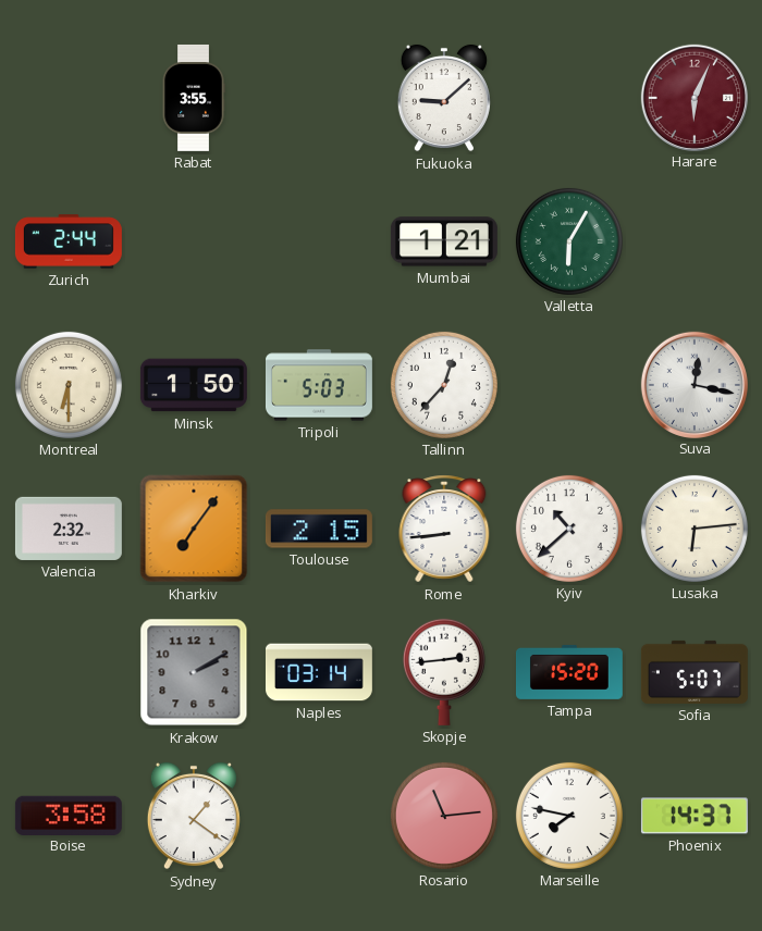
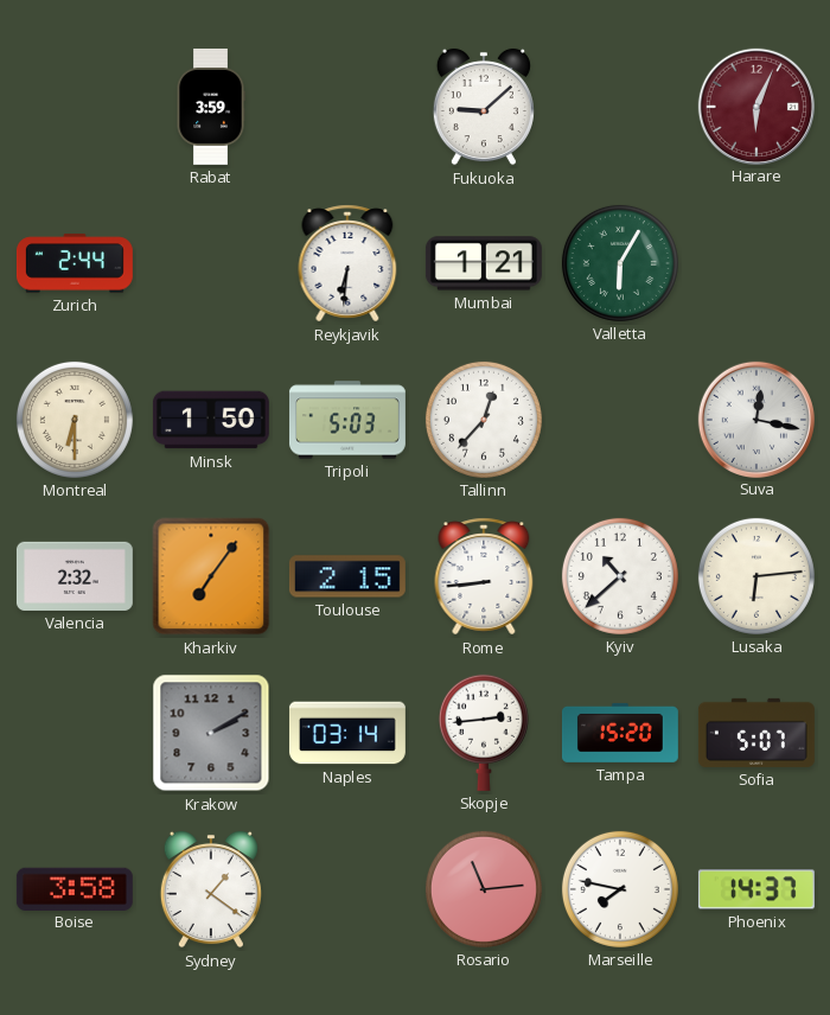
Rabat: 3:55 -> 3:59
Reykjavik: none -> 6:31
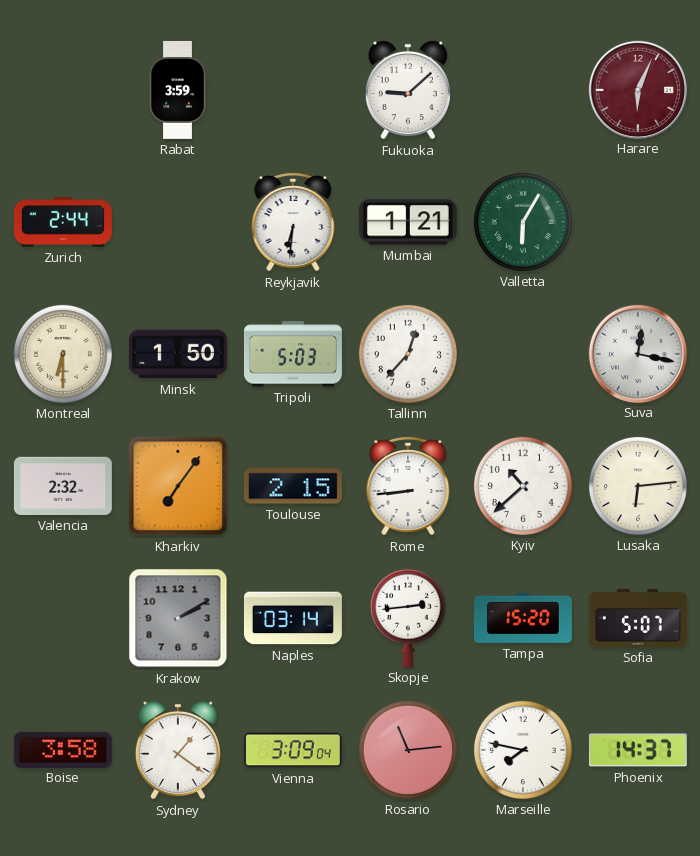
Vienna: none -> 3:09
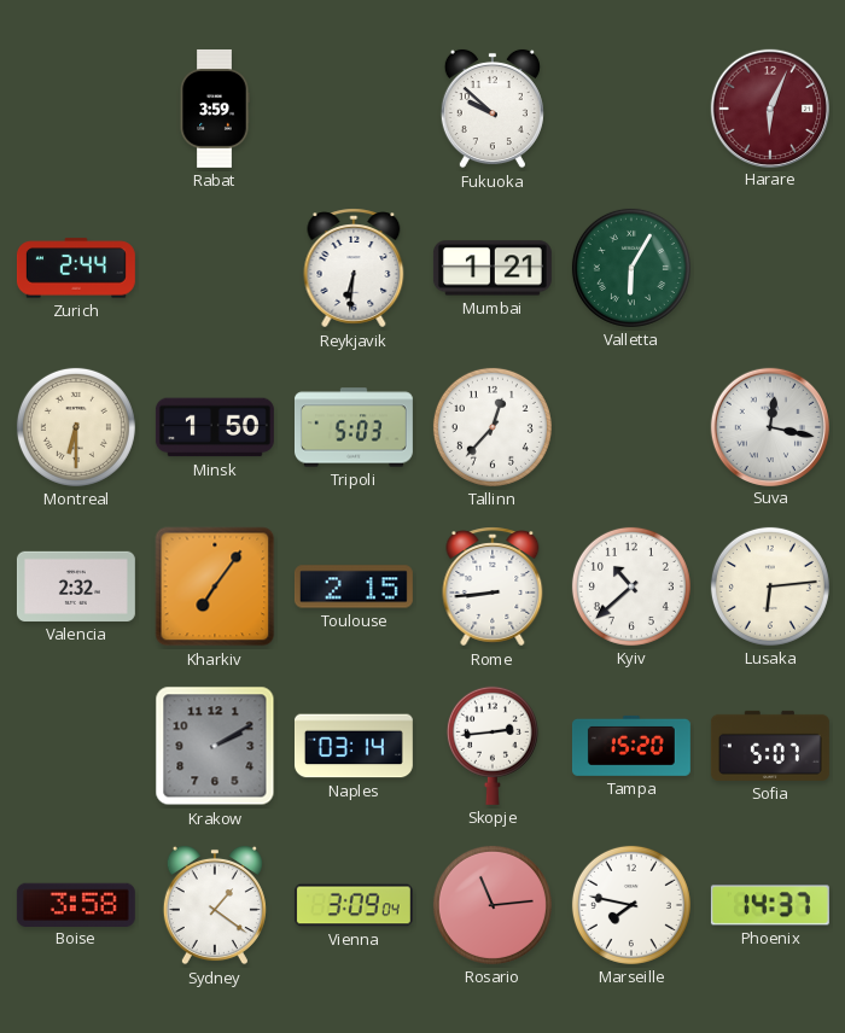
Fukuoka: 9:08 -> 9:52
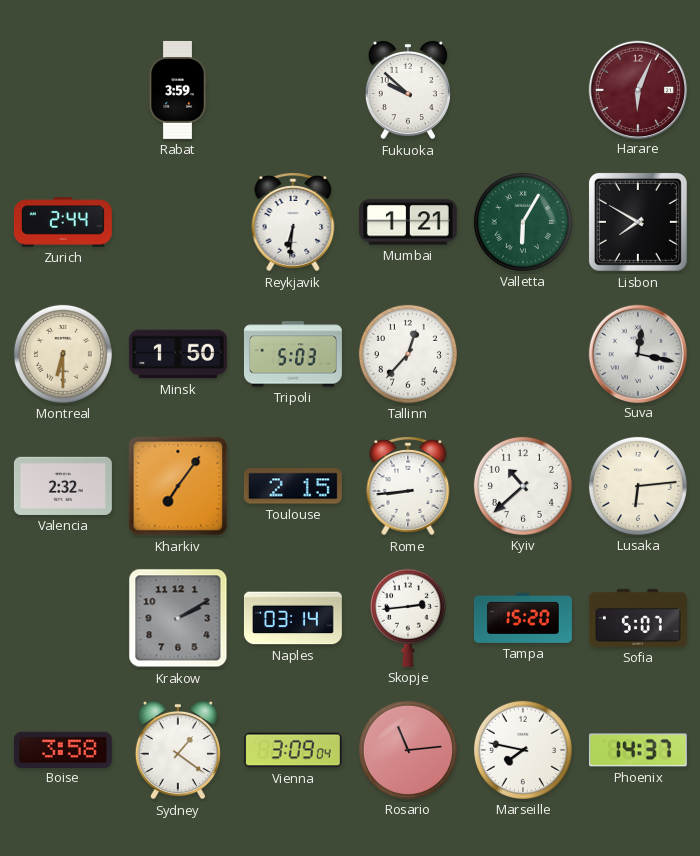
Lisbon: none -> 7:50
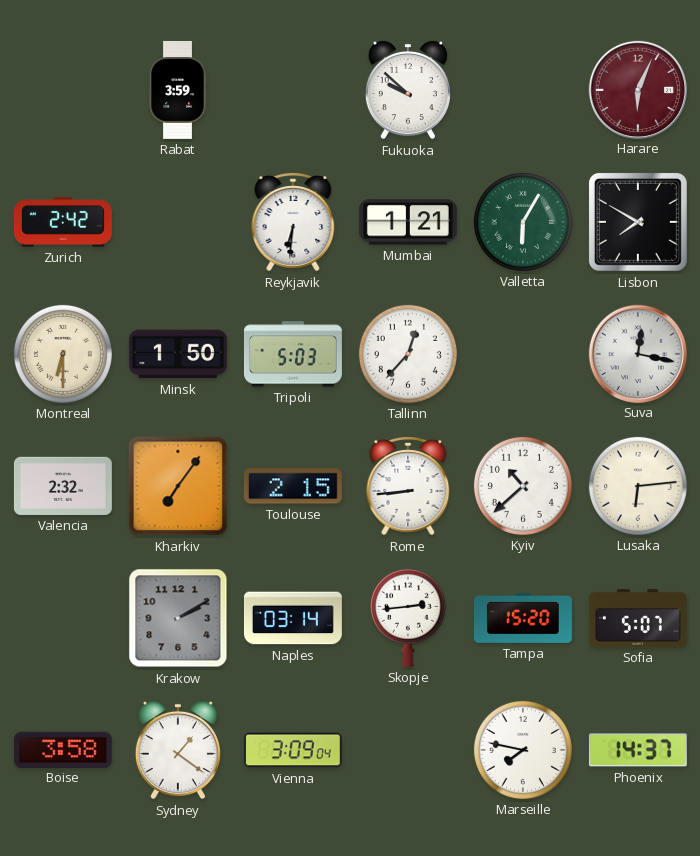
Zurich: 2:44 -> 2:42
Rosario: 11:14 -> none
